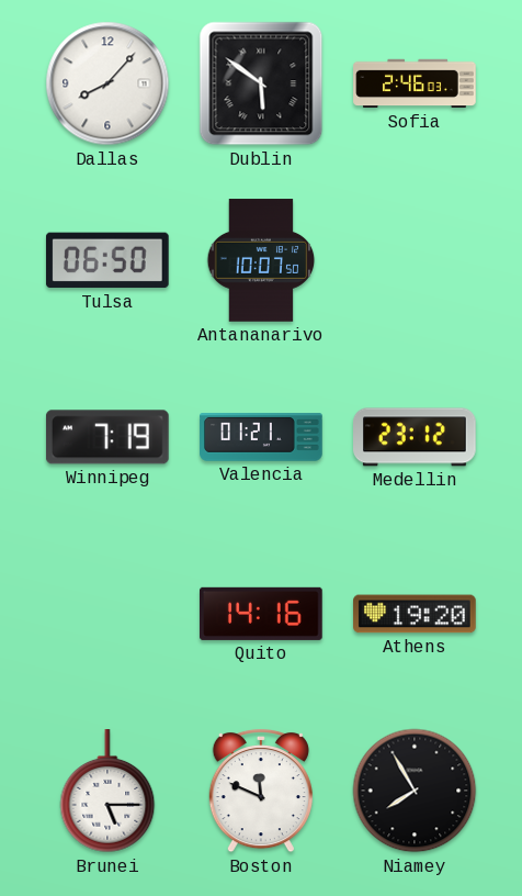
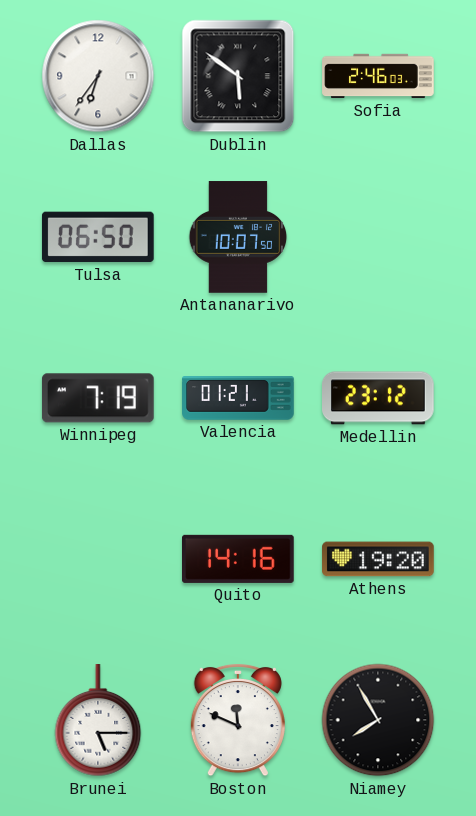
Dallas: 8:07 -> 6:36
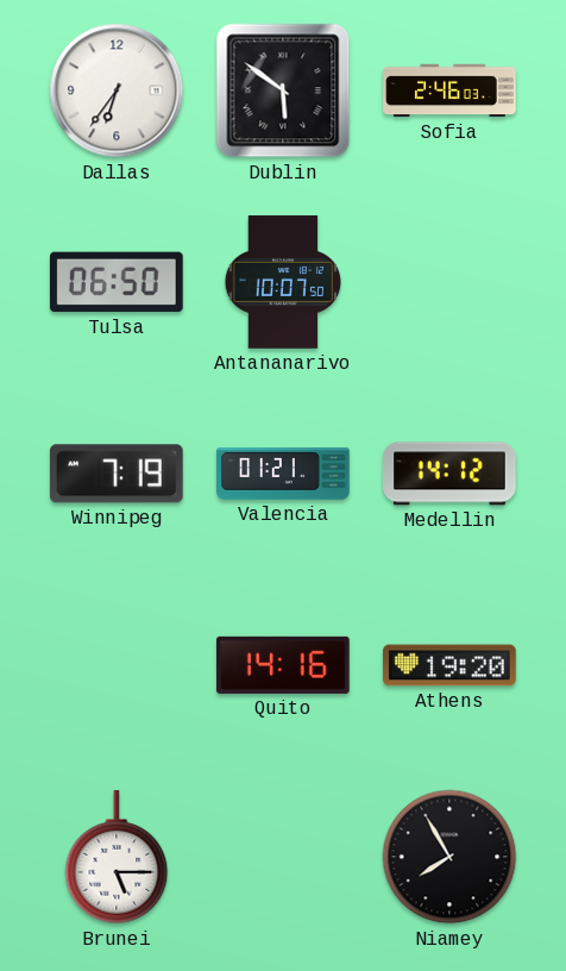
Medellin: 23:12 -> 14:12
Boston: 11:49 -> none
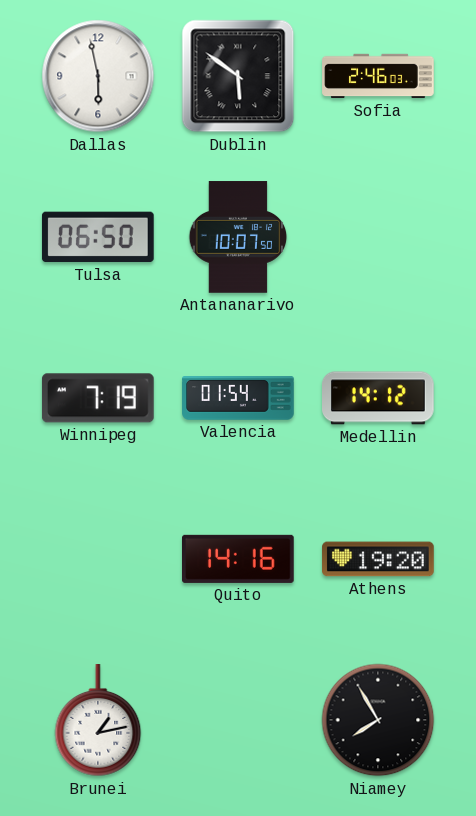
Dallas: 6:36 -> 5:58
Valencia: 01:21 -> 01:54
Brunei: 5:15 -> 1:13
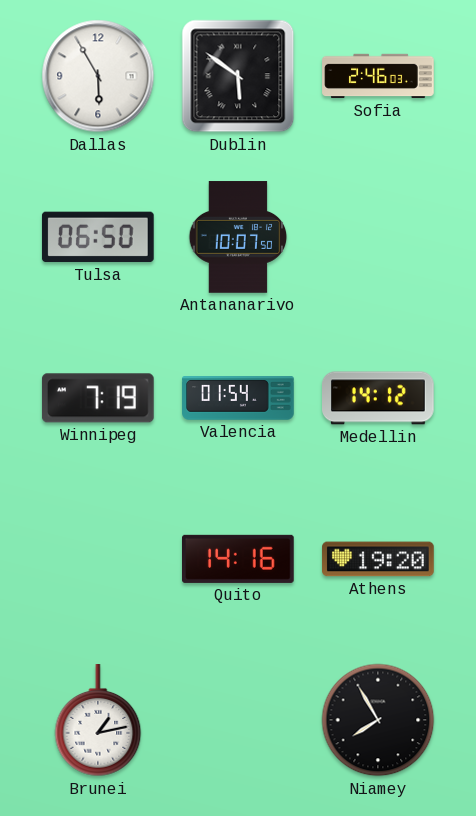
Dallas: 5:58 -> 5:55
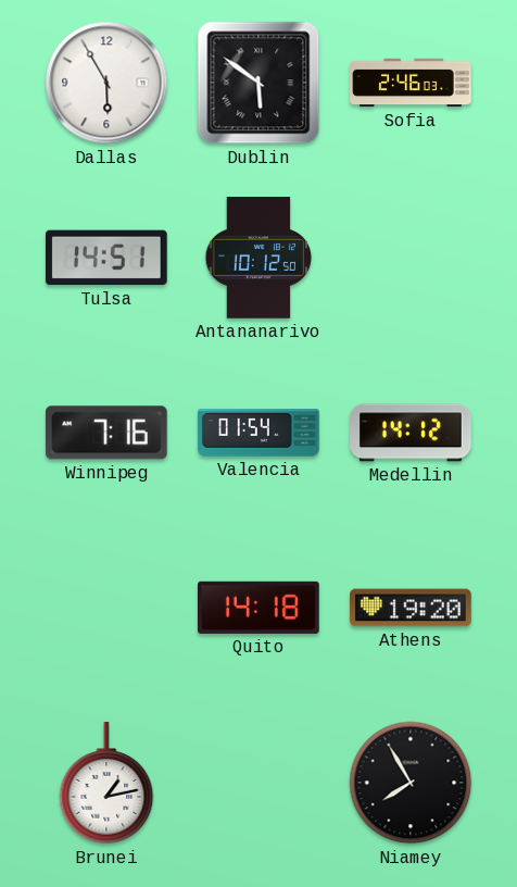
Tulsa: 06:50 -> 14:51
Antananarivo: 10:07 -> 10:12
Winnipeg: 7:19 -> 7:16
Quito: 14:16 -> 14:18
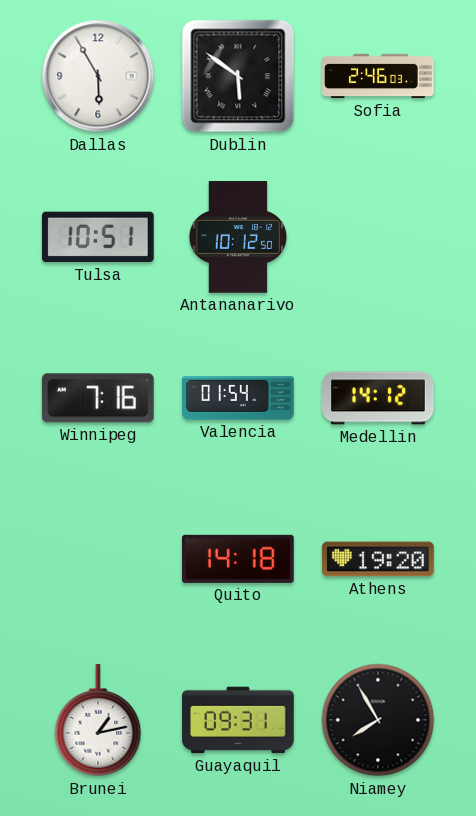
Tulsa: 14:51 -> 10:51
Guayaquil: none -> 09:31
